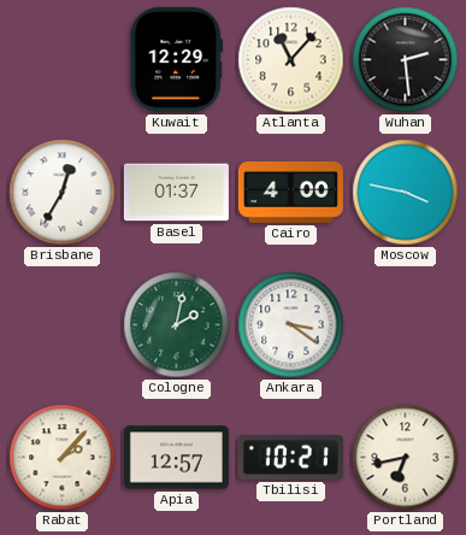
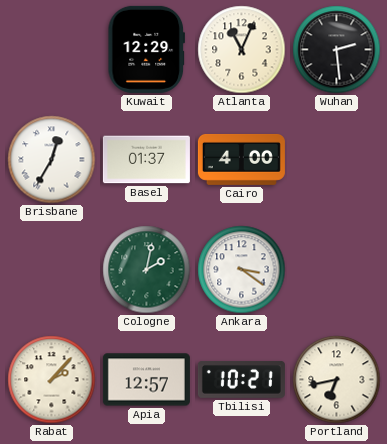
Atlanta: 11:07 -> 11:04
Moscow: 3:47 -> none
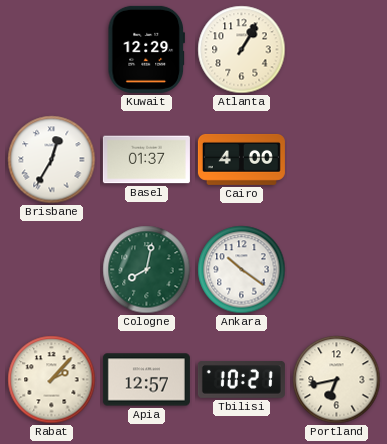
Atlanta: 11:04 -> 1:05
Wuhan: 2:29 -> none
Cologne: 2:02 -> 8:02
Ankara: 3:21 -> 10:21
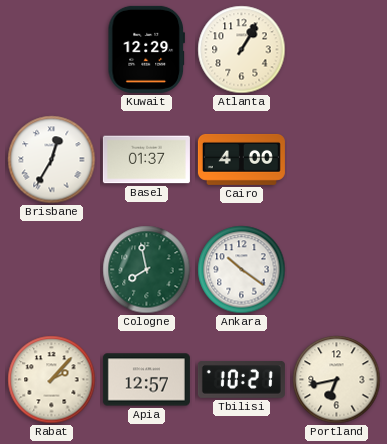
Cologne: 8:02 -> 7:58
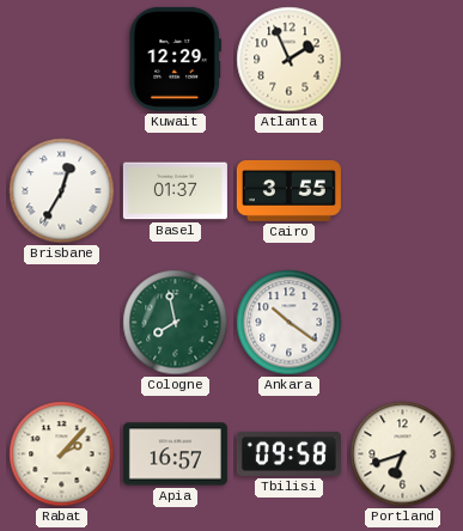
Atlanta: 1:05 -> 1:56
Cairo: 4:00 -> 3:55
Apia: 12:57 -> 16:57
Tbilisi: 10:21 -> 09:58
Portland: 6:43 -> 6:42
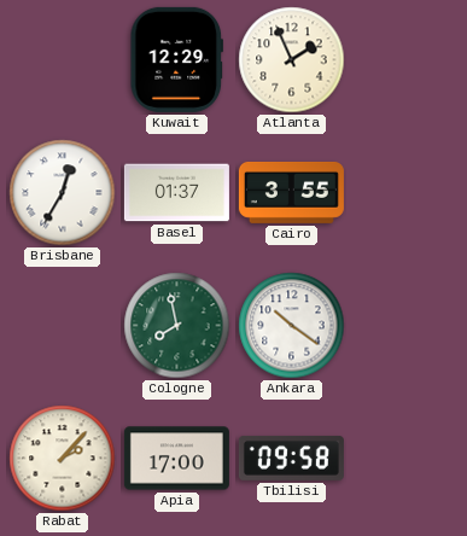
Apia: 16:57 -> 17:00
Portland: 6:42 -> none
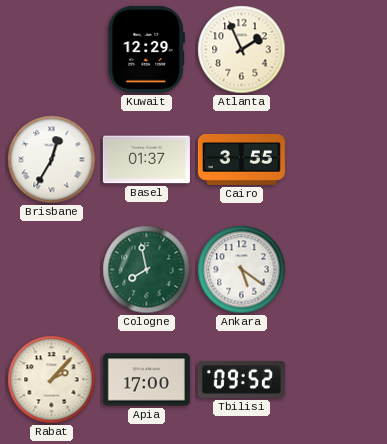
Ankara: 10:21 -> 5:21
Tbilisi: 09:58 -> 09:52
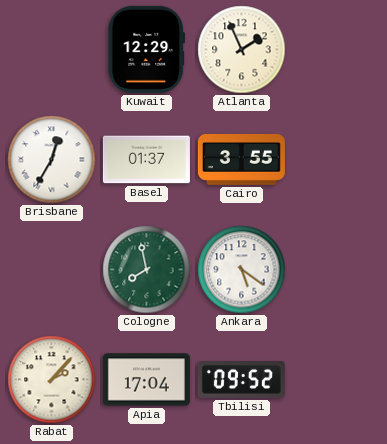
Apia: 17:00 -> 17:04
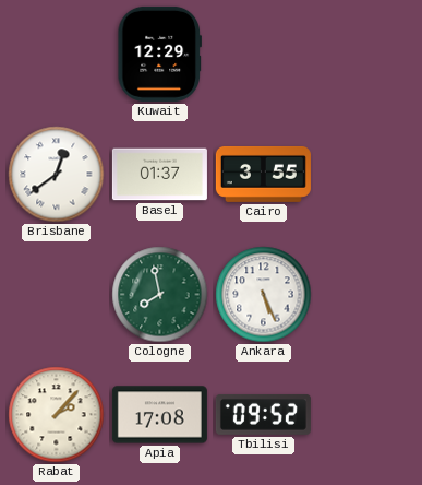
Atlanta: 1:56 -> none
Brisbane: 12:35 -> 12:39
Ankara: 5:21 -> 5:26
Apia: 17:04 -> 17:08
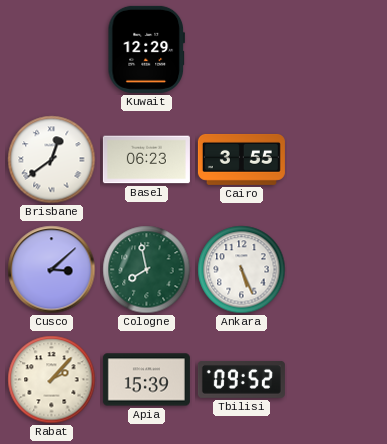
Basel: 01:37 -> 06:23
Cusco: none -> 3:08
Apia: 17:08 -> 15:39
